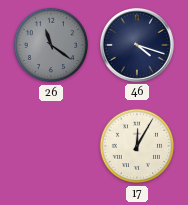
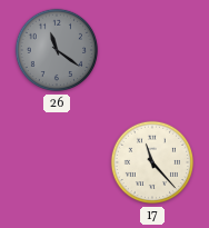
46: 4:18 -> none
17: 12:05 -> 11:23
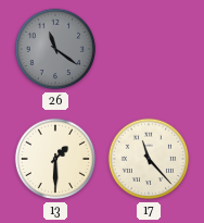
13: none -> 1:30
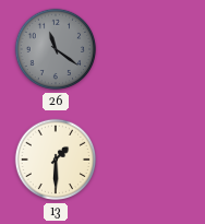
17: 11:23 -> none
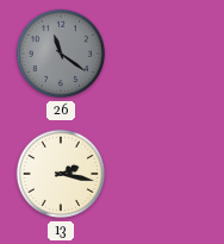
13: 1:30 -> 2:17
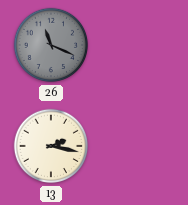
26: 11:21 -> 11:19
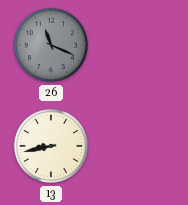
13: 2:17 -> 8:43
